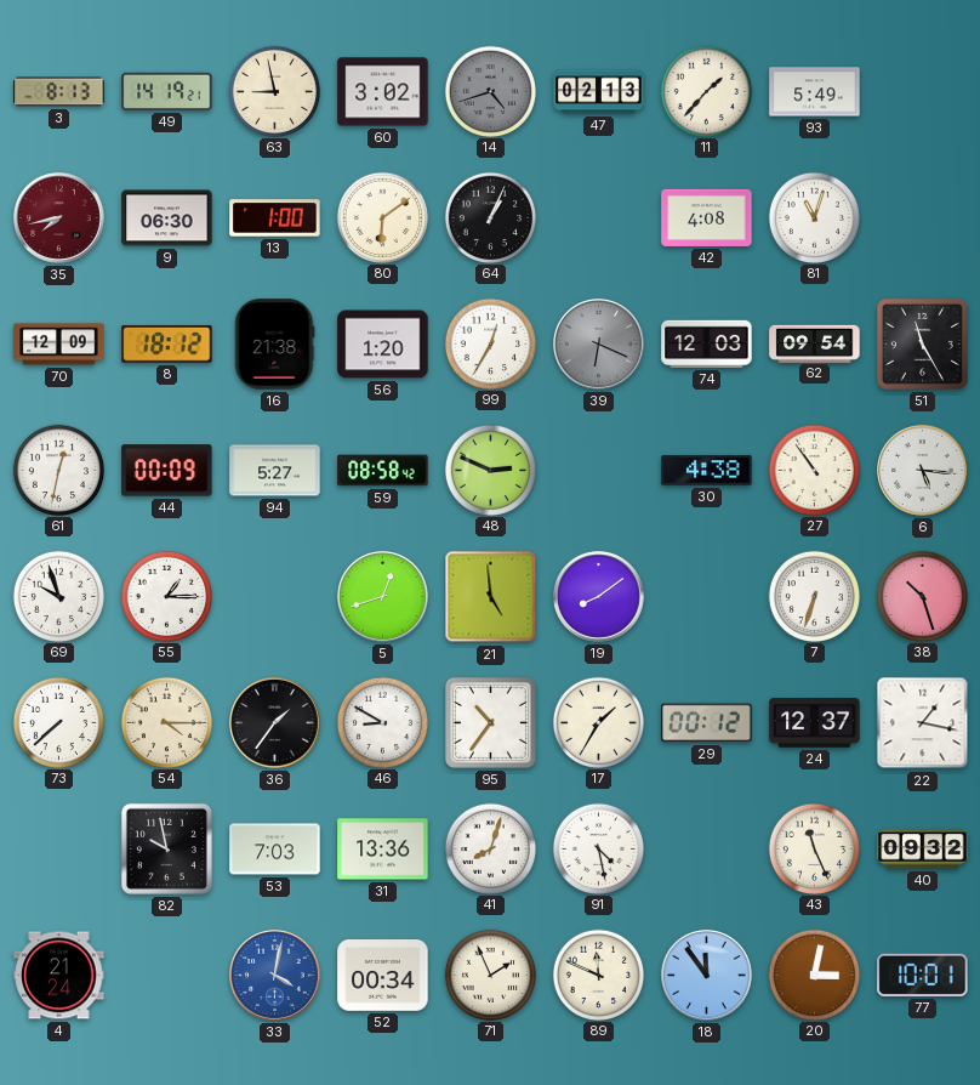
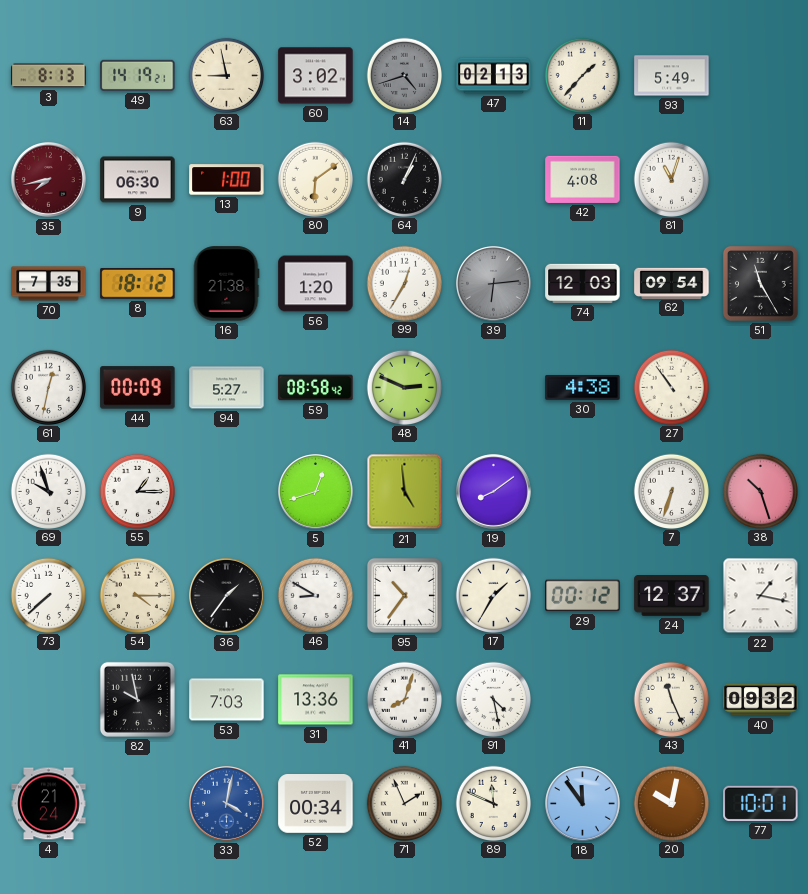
70: 12:09 -> 7:35
39: 6:19 -> 6:14
6: 5:16 -> none
20: 3:02 -> 10:02
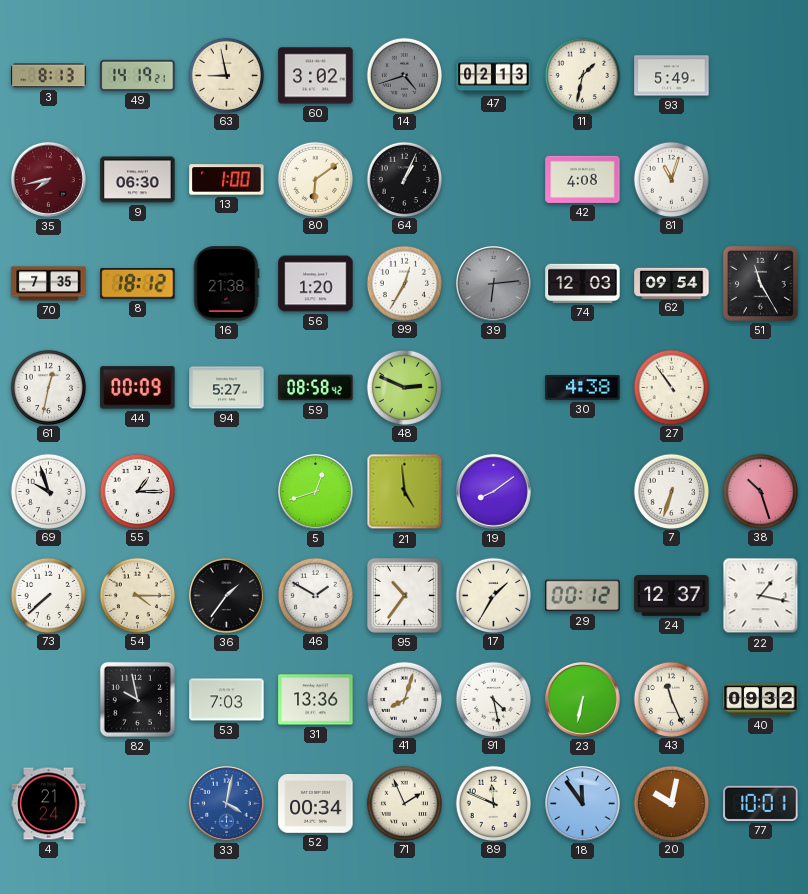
11: 1:37 -> 1:32
46: 8:50 -> 1:50
23: none -> 6:32
